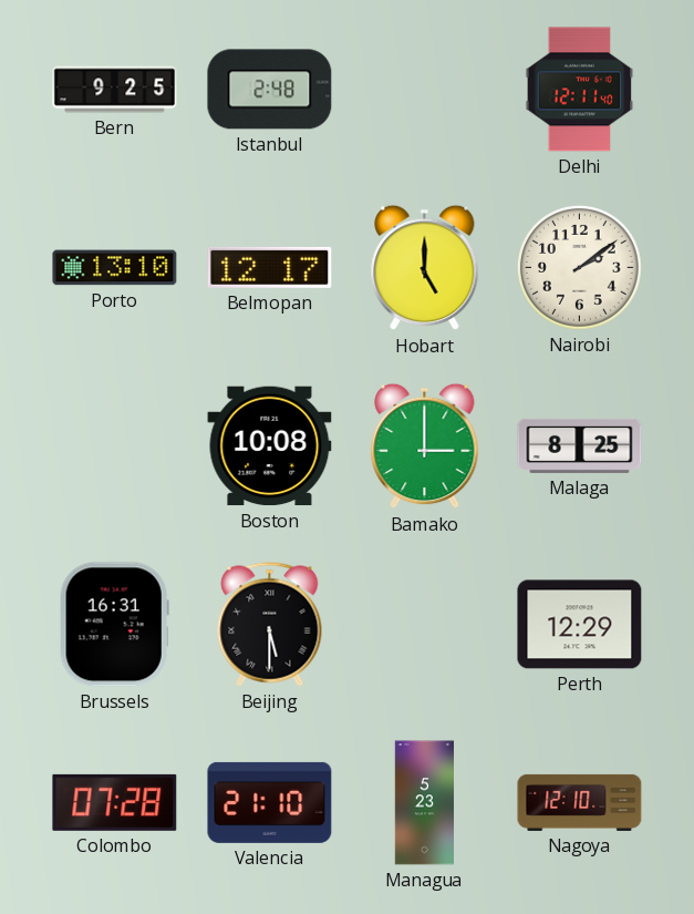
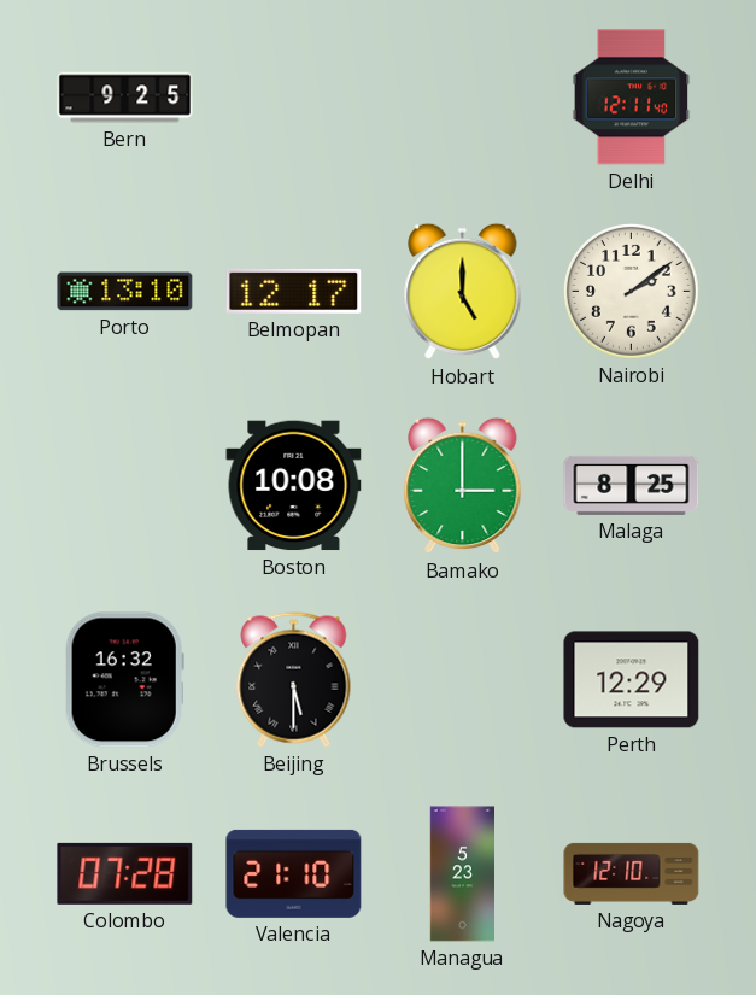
Istanbul: 2:48 -> none
Brussels: 16:31 -> 16:32
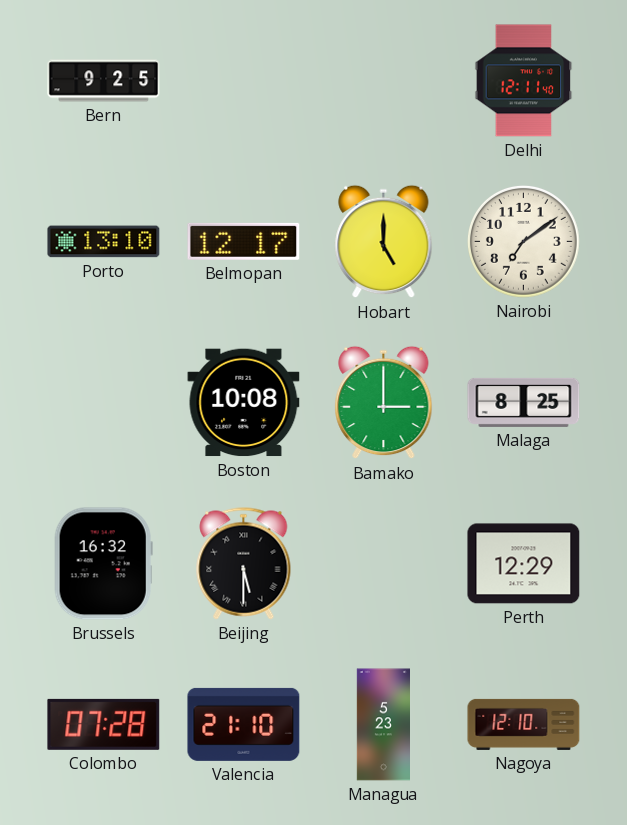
Nairobi: 2:09 -> 7:09
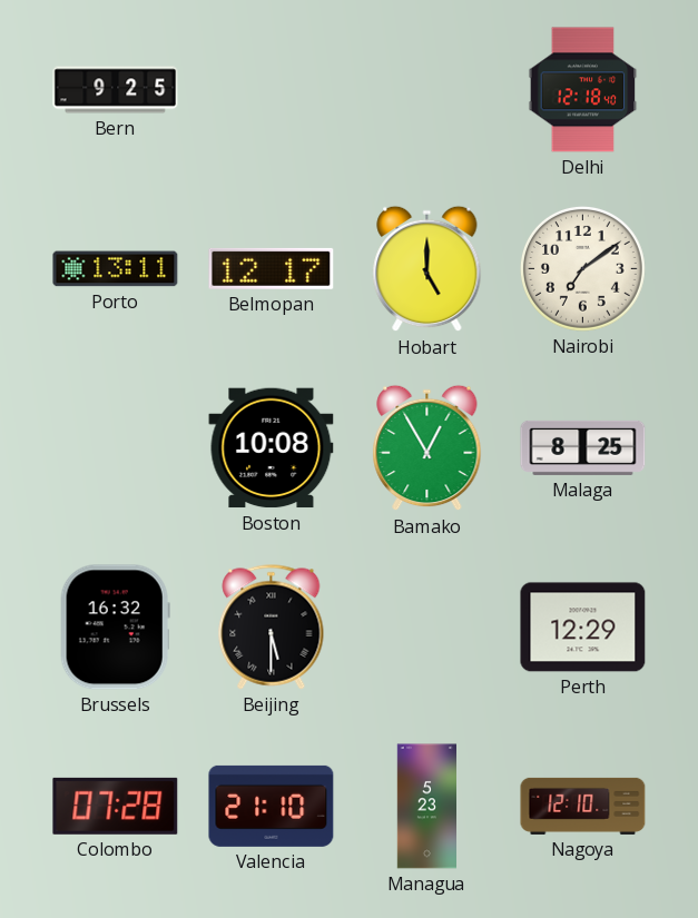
Delhi: 12:11 -> 12:18
Porto: 13:10 -> 13:11
Bamako: 3:00 -> 12:55
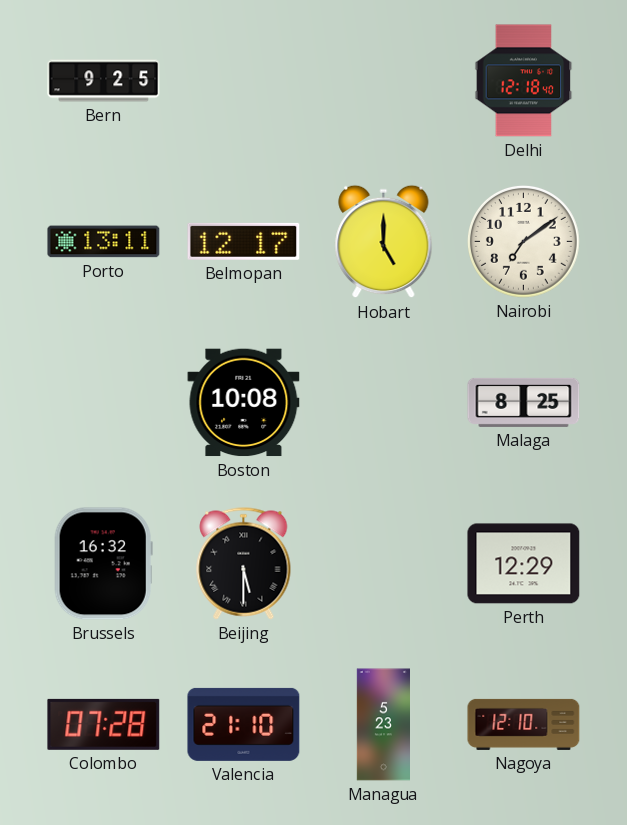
Bamako: 12:55 -> none
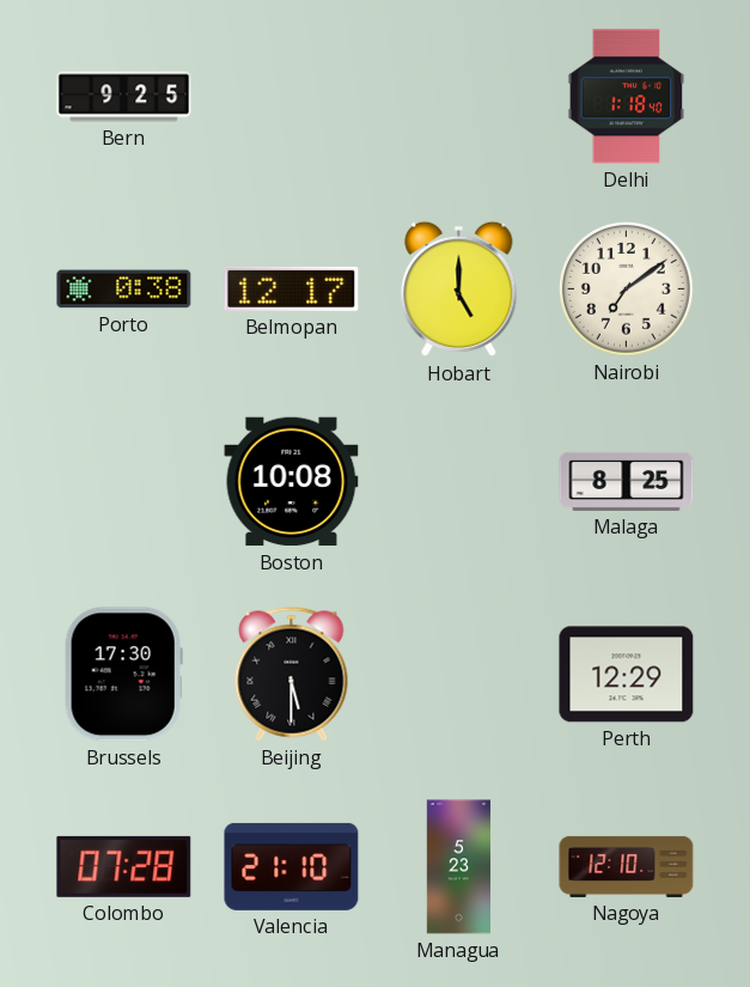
Delhi: 12:18 -> 1:18
Porto: 13:11 -> 0:38
Brussels: 16:32 -> 17:30
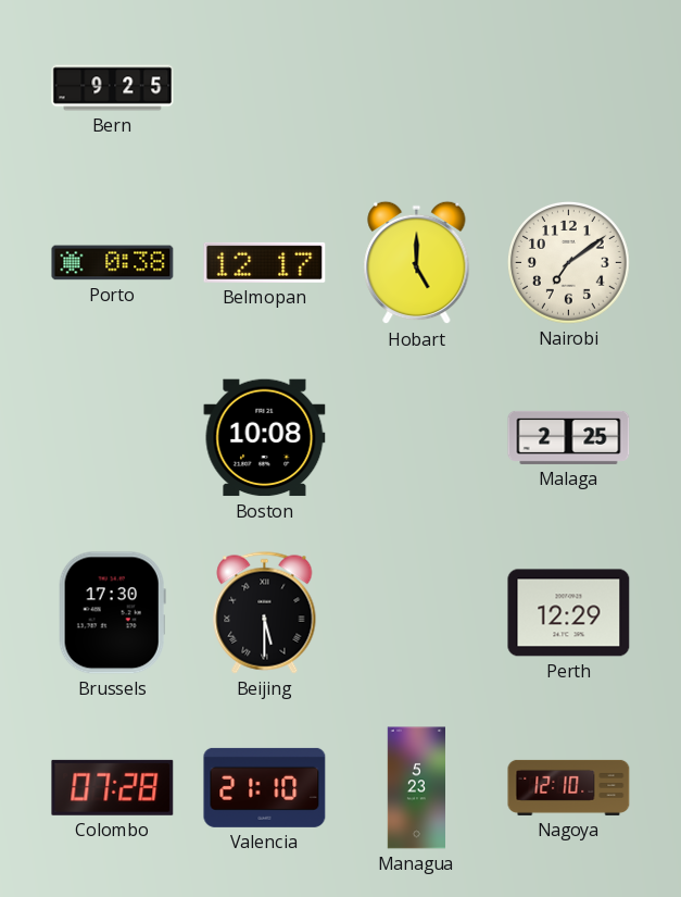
Delhi: 1:18 -> none
Malaga: 8:25 -> 2:25
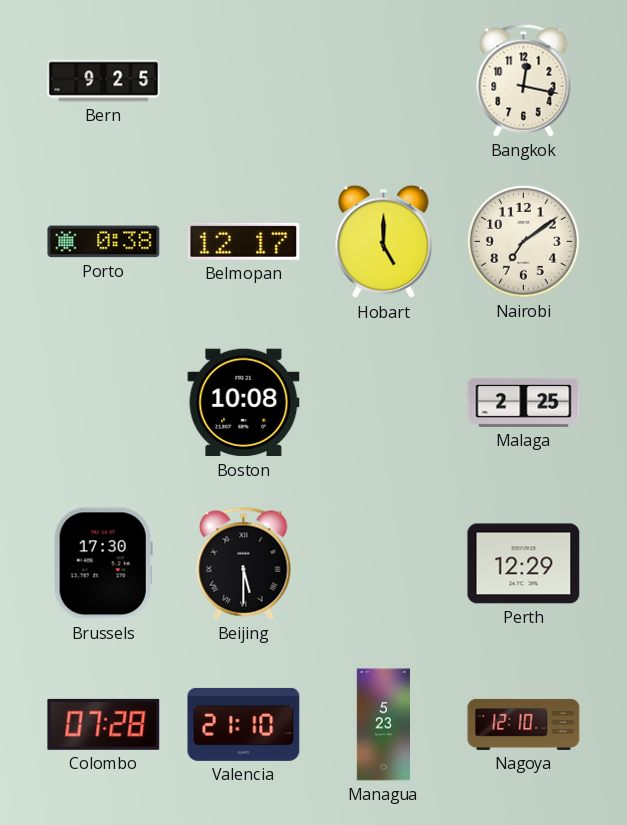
Bangkok: none -> 12:17
